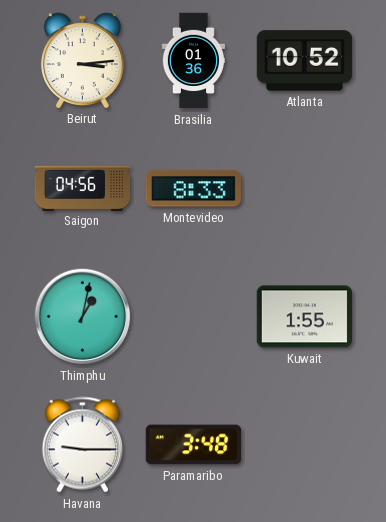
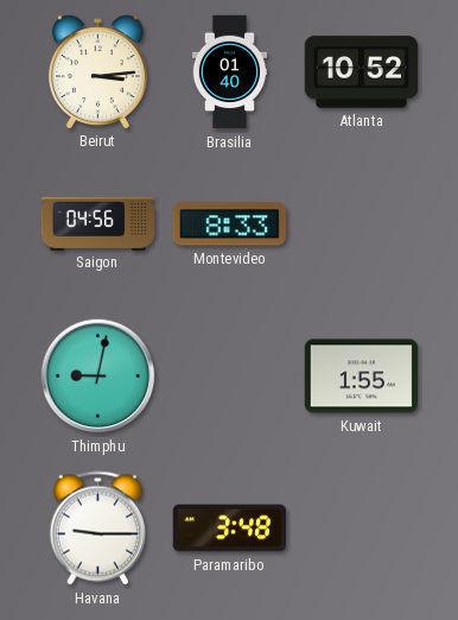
Brasilia: 01:36 -> 01:40
Thimphu: 1:02 -> 9:02
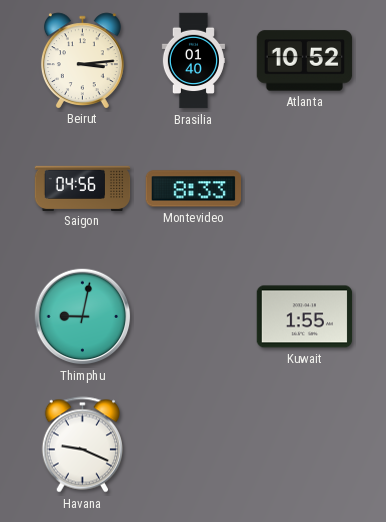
Havana: 9:15 -> 9:19
Paramaribo: 3:48 -> none
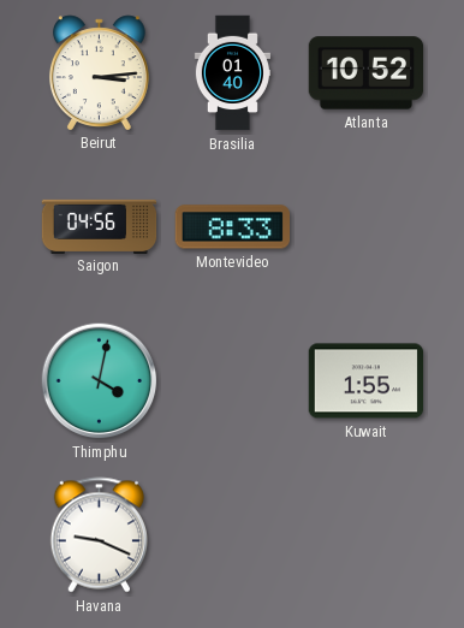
Thimphu: 9:02 -> 4:02
